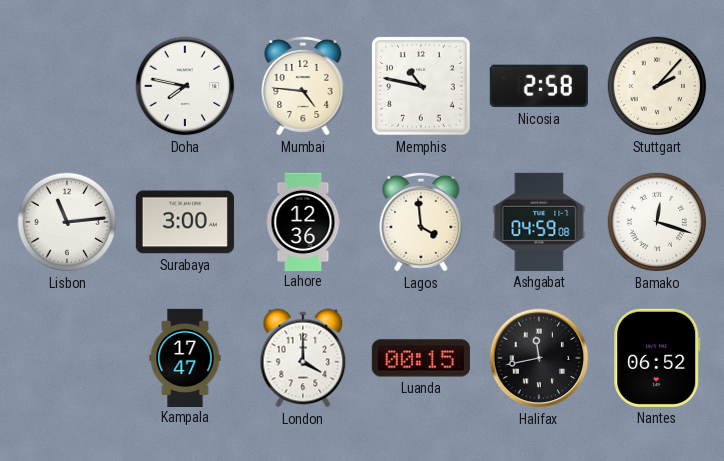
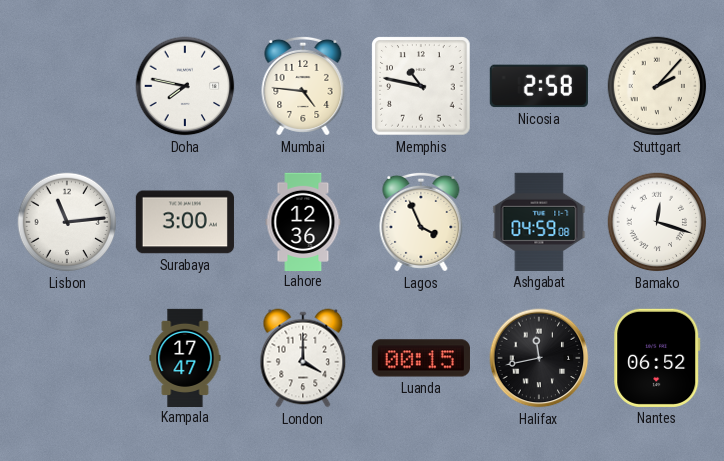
Lagos: 3:59 -> 3:56
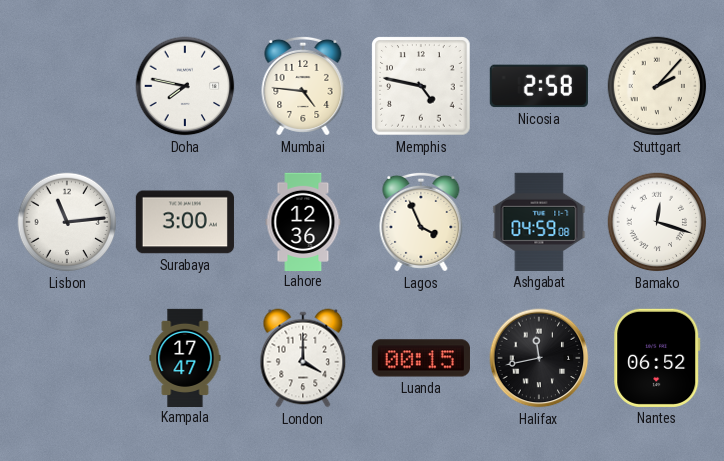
Memphis: 10:47 -> 4:47
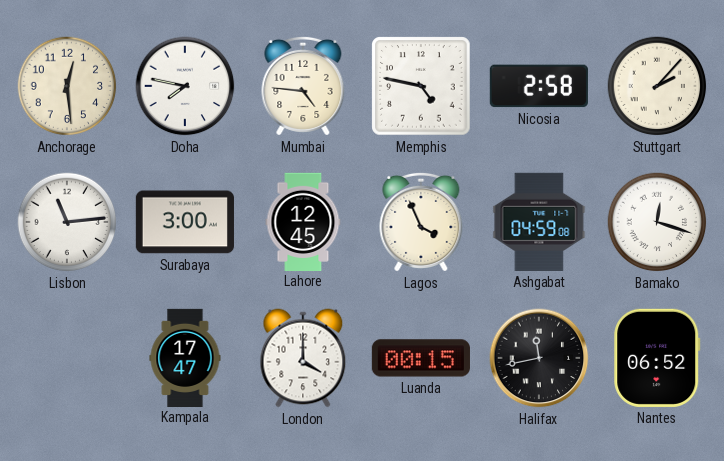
Anchorage: none -> 12:29
Lahore: 12:36 -> 12:45
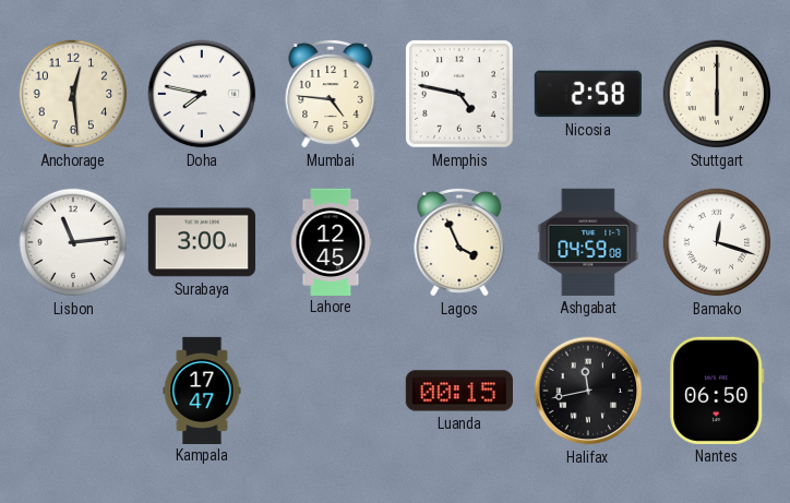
Stuttgart: 2:07 -> 6:00
London: 4:00 -> none
Nantes: 06:52 -> 06:50
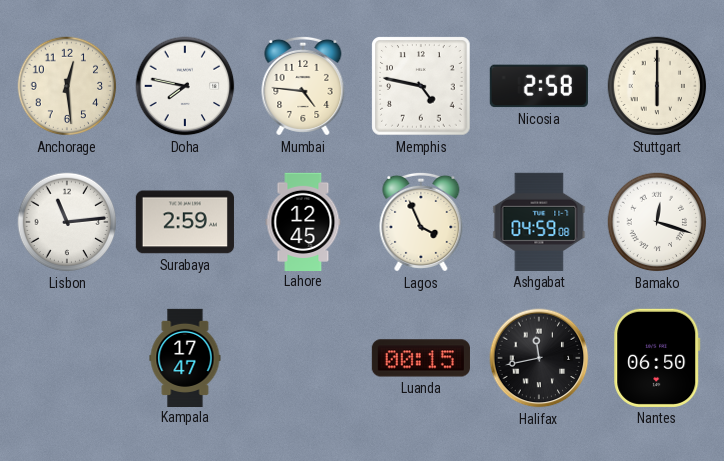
Surabaya: 3:00 -> 2:59
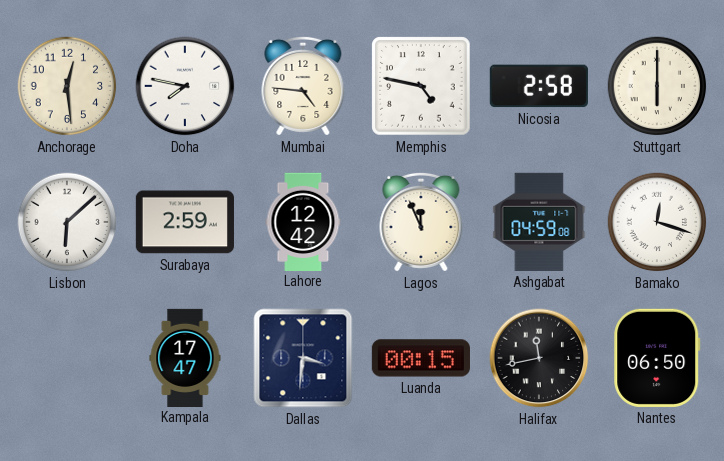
Lisbon: 11:14 -> 6:08
Lahore: 12:45 -> 12:42
Lagos: 3:56 -> 11:56
Dallas: none -> 3:31
